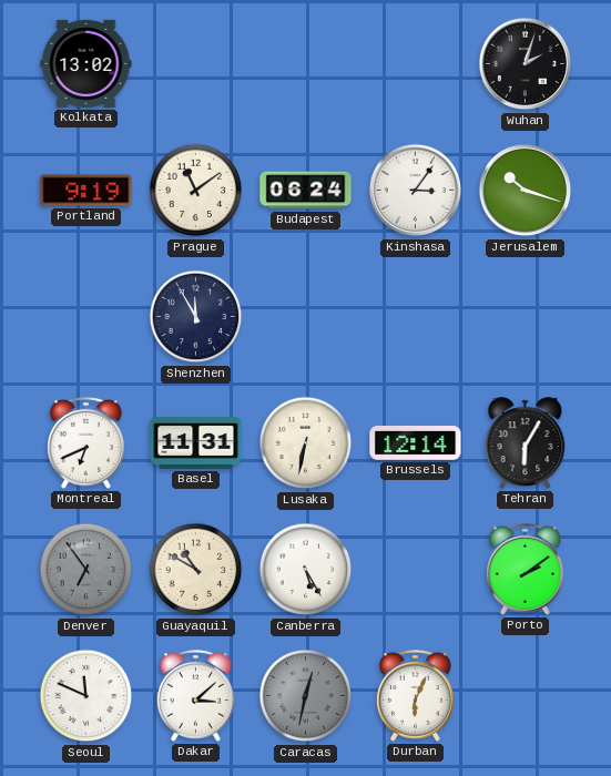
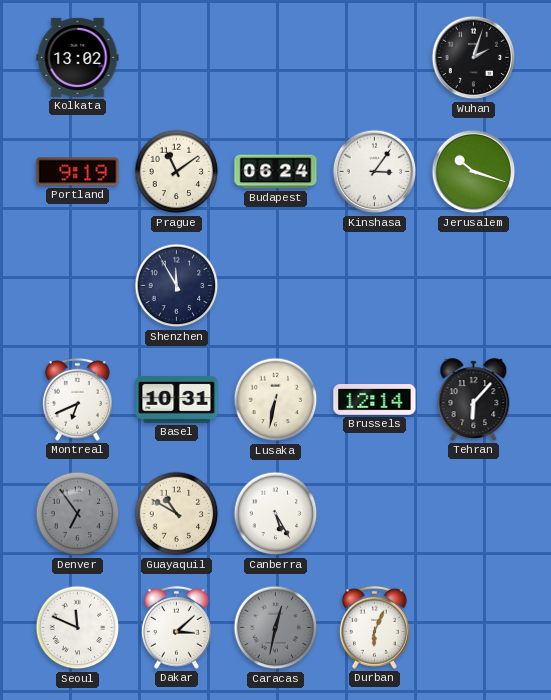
Basel: 11:31 -> 10:31
Tehran: 6:05 -> 6:07
Porto: 2:09 -> none
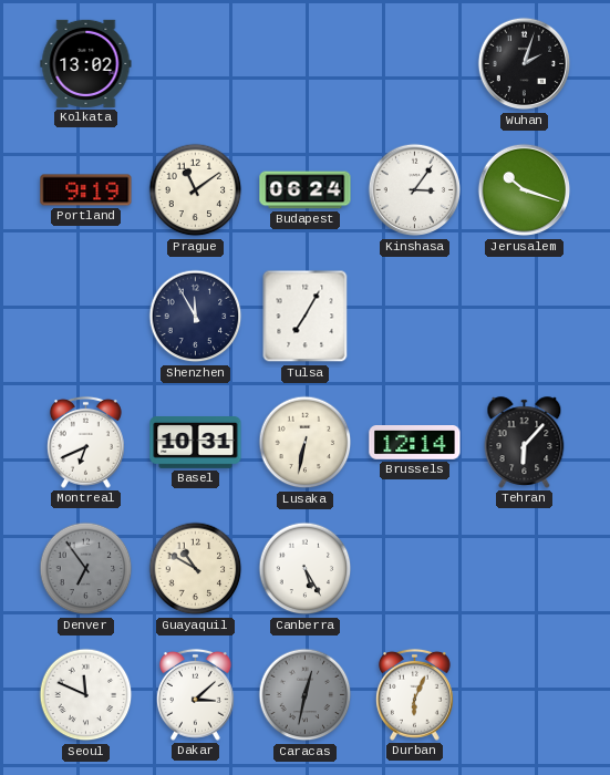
Tulsa: none -> 7:05
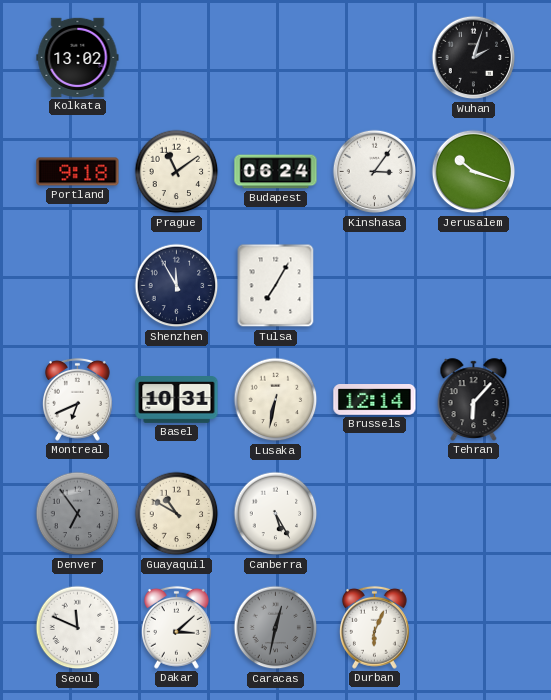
Portland: 9:19 -> 9:18
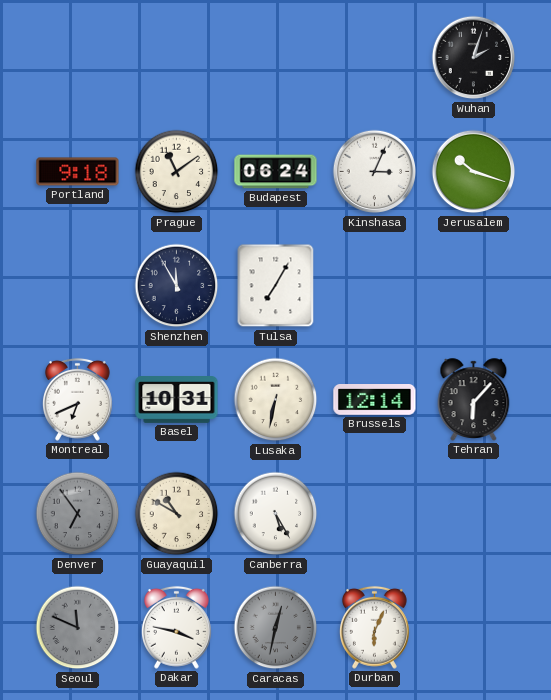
Kolkata: 13:02 -> none
Kinshasa: 3:06 -> 3:04
Seoul dial: white -> grey
Dakar: 3:08 -> 3:47
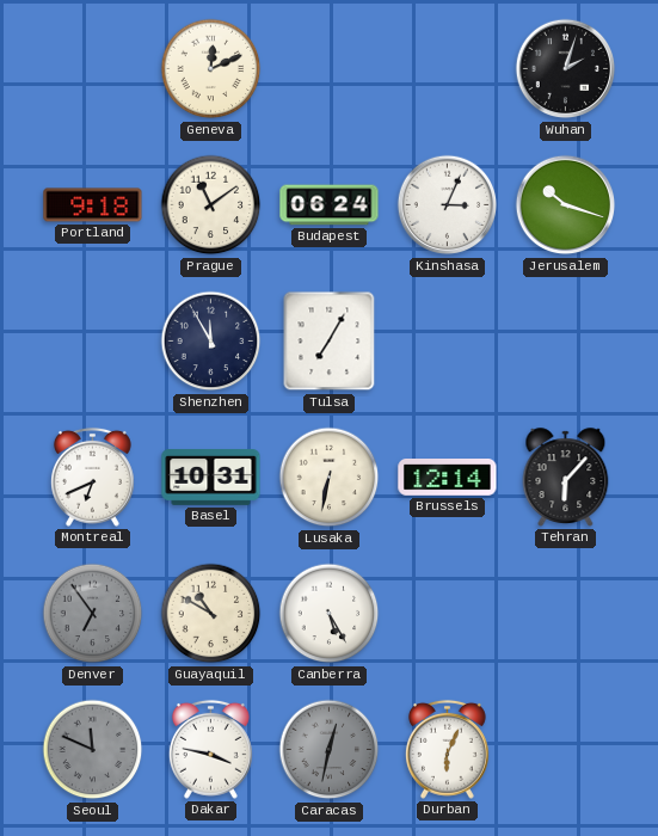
Geneva: none -> 12:11
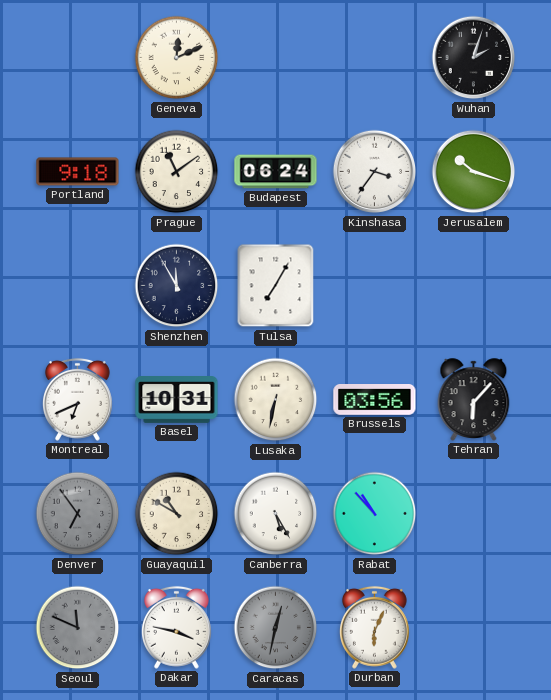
Kinshasa: 3:04 -> 3:36
Brussels: 12:14 -> 03:56
Rabat: none -> 10:53
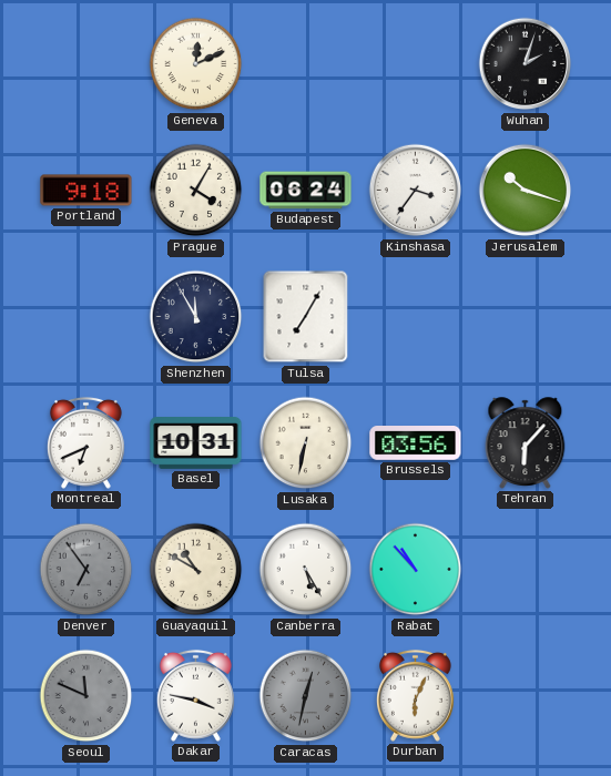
Prague: 11:09 -> 4:05
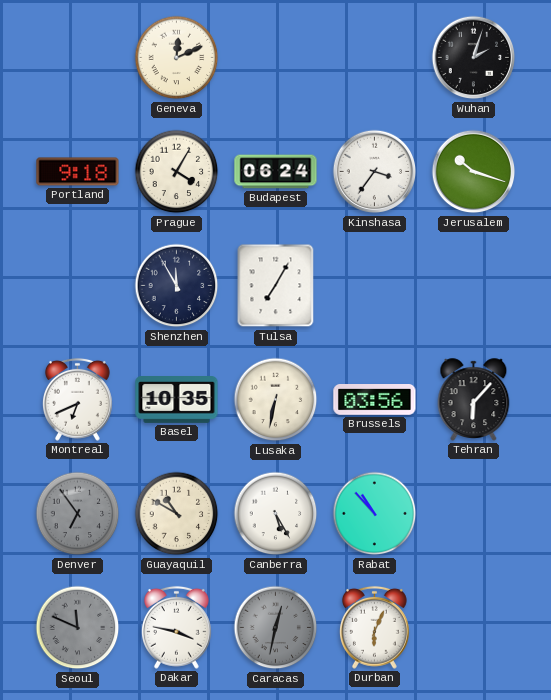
Basel: 10:31 -> 10:35
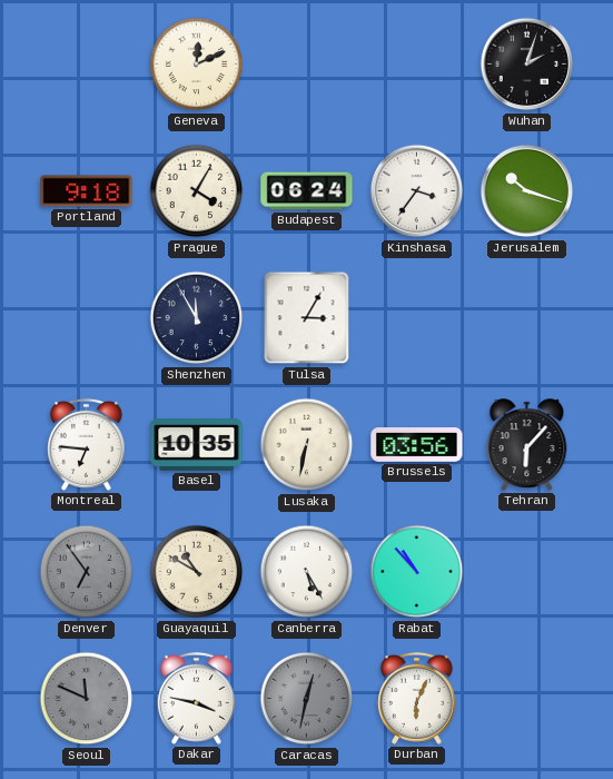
Tulsa: 7:05 -> 3:05
Montreal: 6:41 -> 6:46
